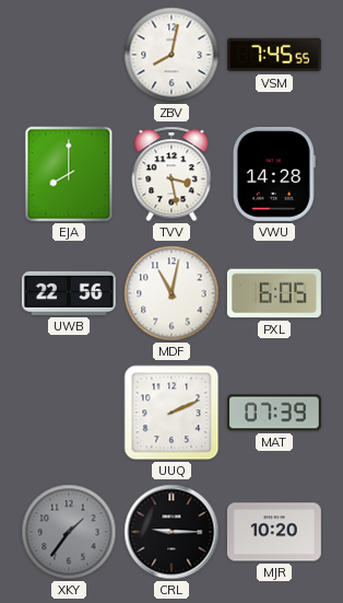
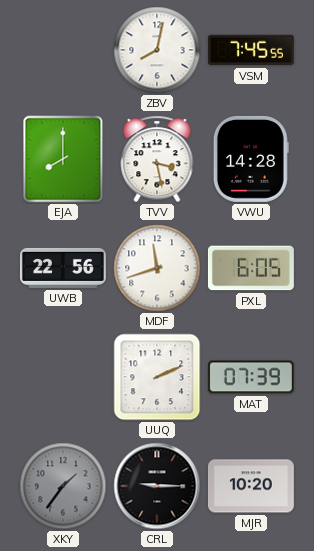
MDF: 11:02 -> 11:42
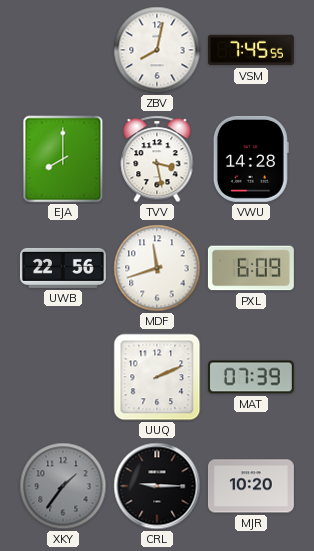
PXL: 6:05 -> 6:09
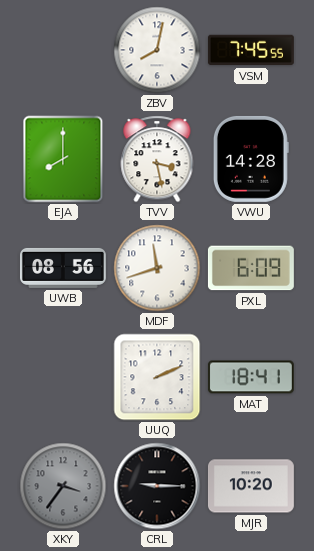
UWB: 22:56 -> 08:56
MAT: 07:39 -> 18:41
XKY: 1:36 -> 3:36
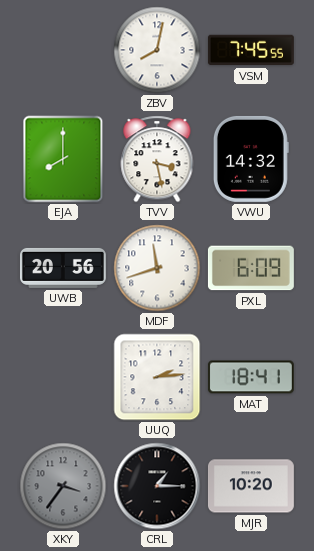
VWU: 14:28 -> 14:32
UWB: 08:56 -> 20:56
UUQ: 2:11 -> 2:14
CRL: 9:15 -> 1:15
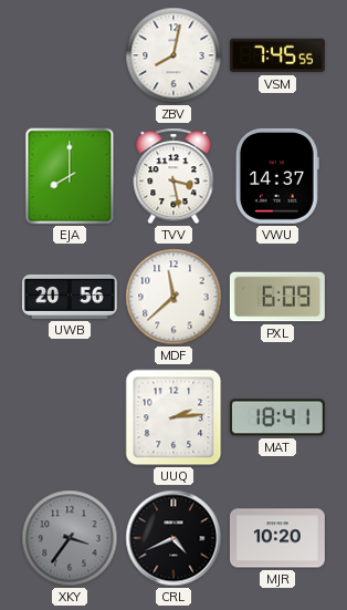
VWU: 14:32 -> 14:37
MDF: 11:42 -> 11:38
CRL: 1:15 -> 4:41
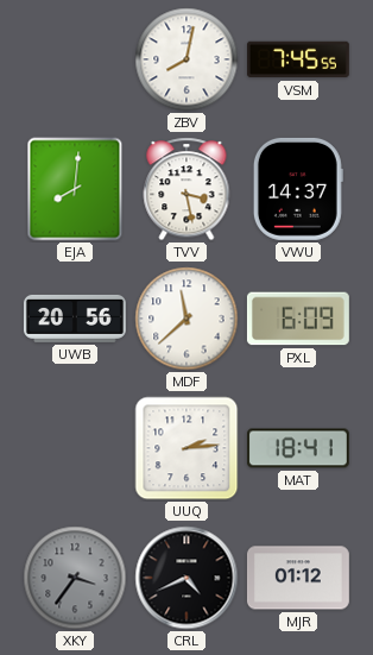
EJA: 8:00 -> 8:01
MJR: 10:20 -> 01:12
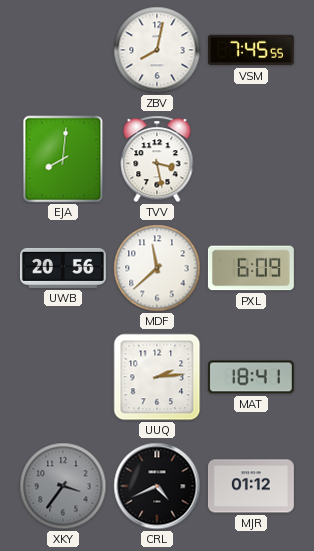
VWU: 14:37 -> none
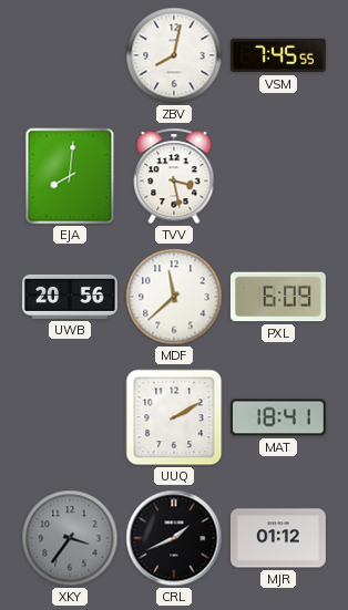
UUQ: 2:14 -> 2:10
CRL: 4:41 -> 1:41
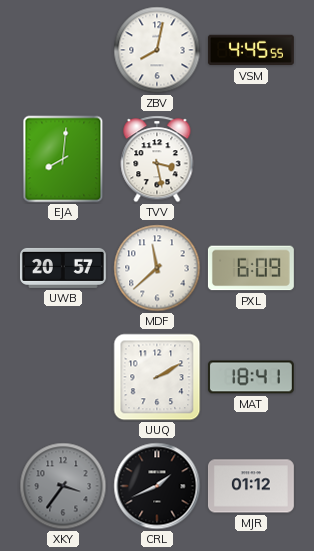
VSM: 7:45 -> 4:45
UWB: 20:56 -> 20:57
